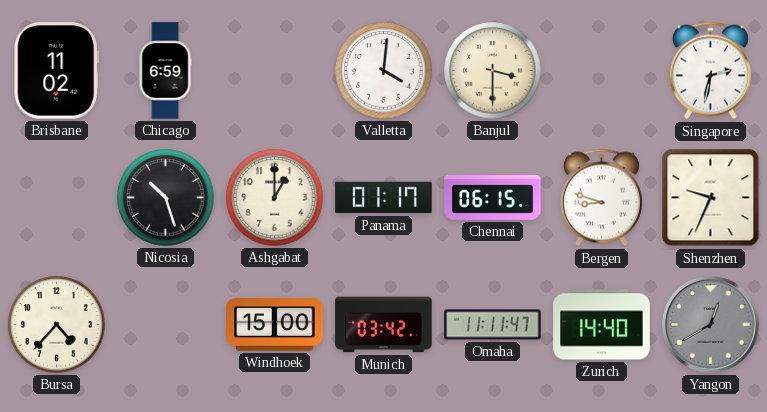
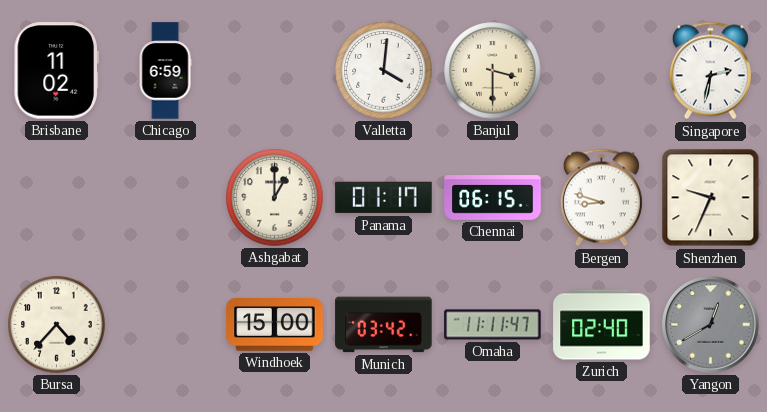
Nicosia: 10:27 -> none
Zurich: 14:40 -> 02:40
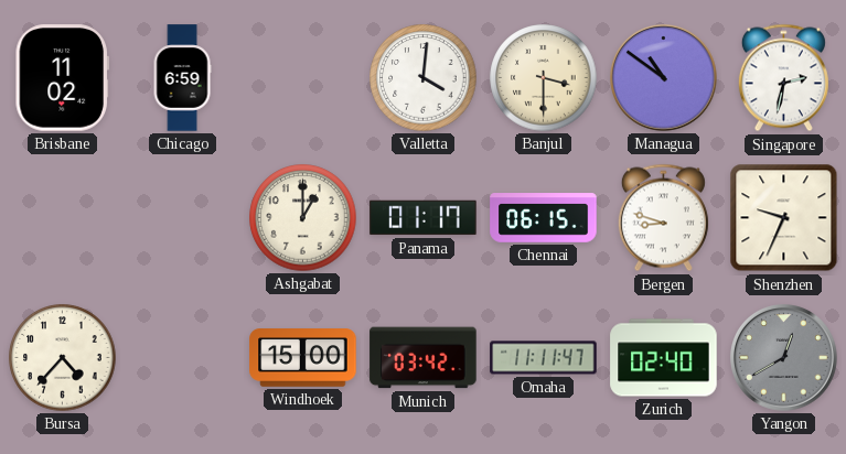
Managua: none -> 10:51
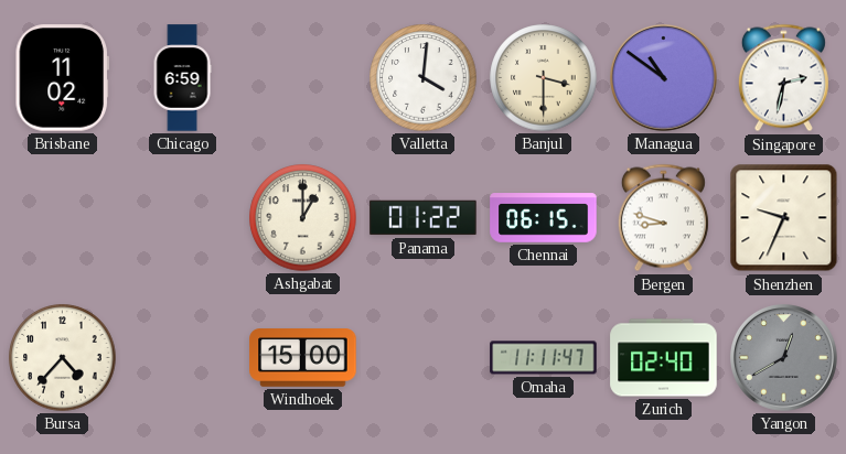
Panama: 01:17 -> 01:22
Munich: 03:42 -> none
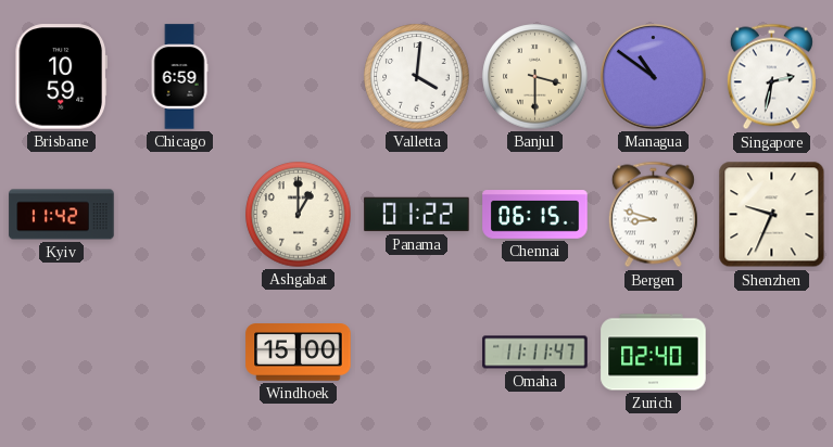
Brisbane: 11:02 -> 10:59
Kyiv: none -> 11:42
Bursa: 4:37 -> none
Yangon: 12:40 -> none
